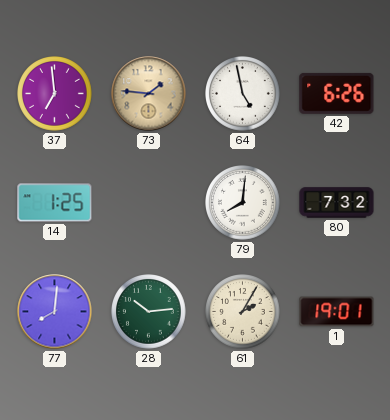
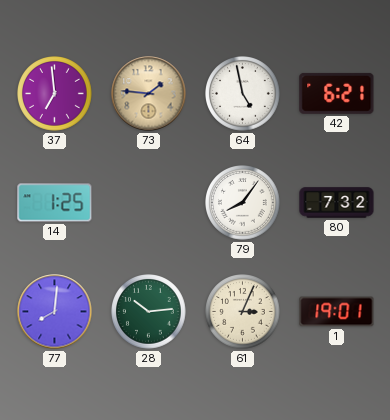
42: 6:26 -> 6:21
79: 8:01 -> 8:06
61: 2:05 -> 3:04
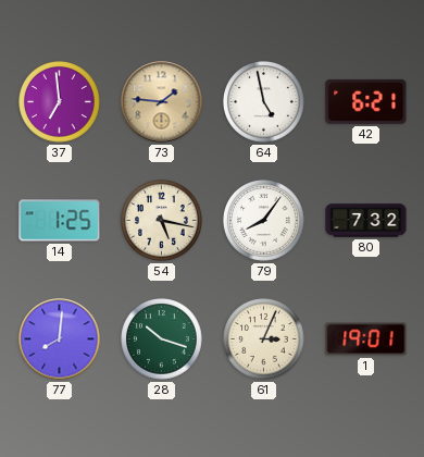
54: none -> 5:17
28: 10:14 -> 10:18
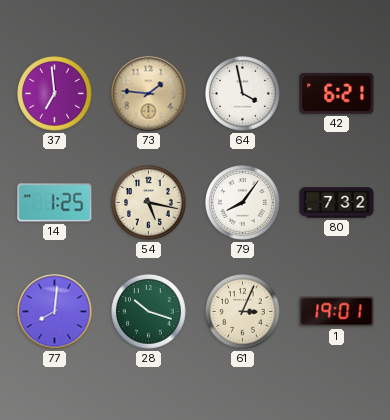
64: 4:58 -> 3:58
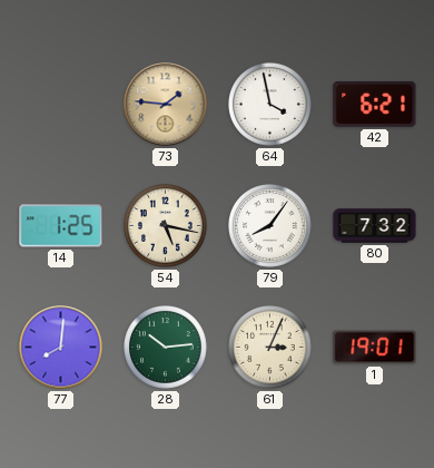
37: 6:59 -> none
28: 10:18 -> 10:14
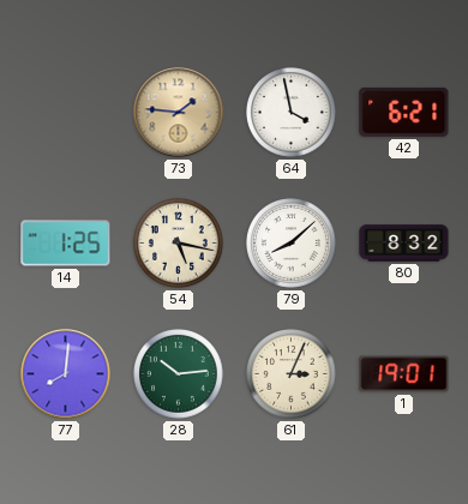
79: 8:06 -> 8:08
80: 7:32 -> 8:32
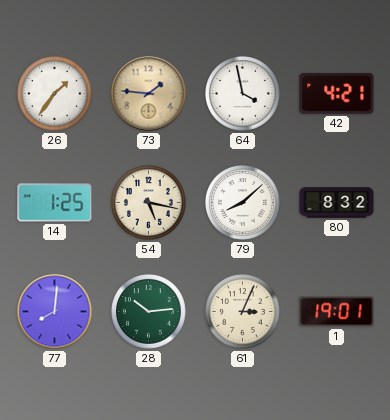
26: none -> 1:36
42: 6:21 -> 4:21
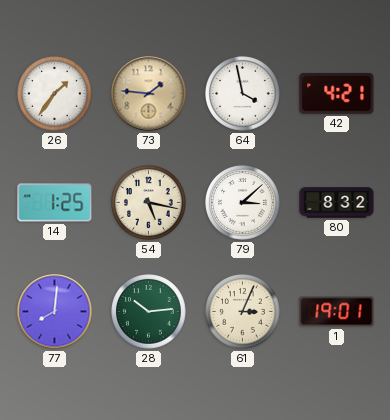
79: 8:08 -> 3:08
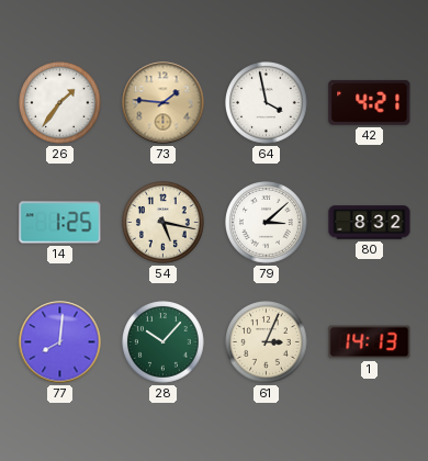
28: 10:14 -> 10:07
1: 19:01 -> 14:13
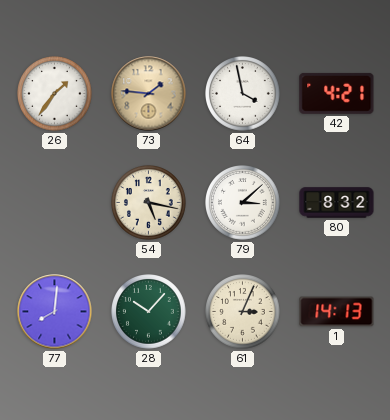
14: 1:25 -> none
